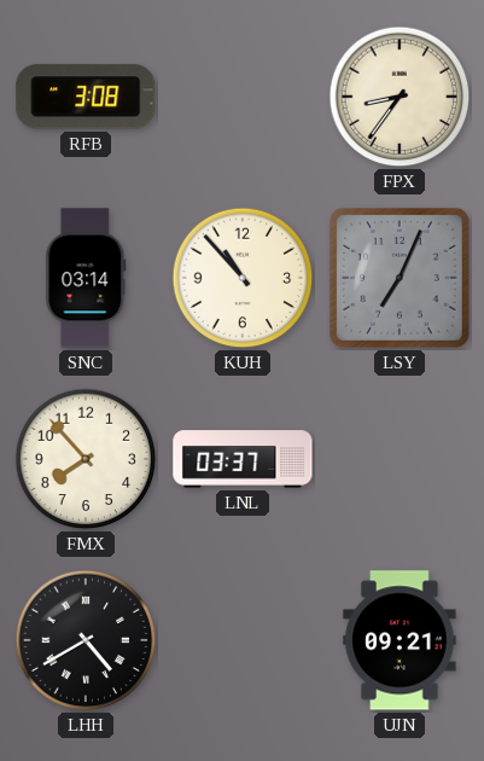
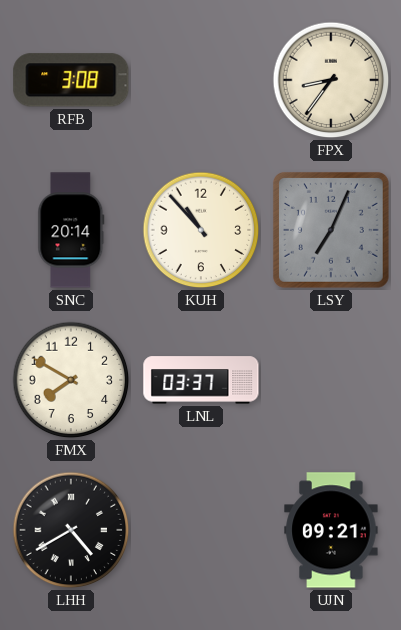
SNC: 03:14 -> 20:14
FMX: 7:53 -> 7:50
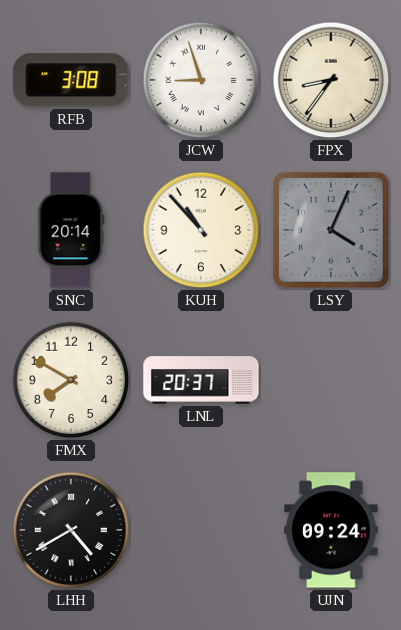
JCW: none -> 8:57
LSY: 7:04 -> 4:04
LNL: 03:37 -> 20:37
UJN: 09:21 -> 09:24
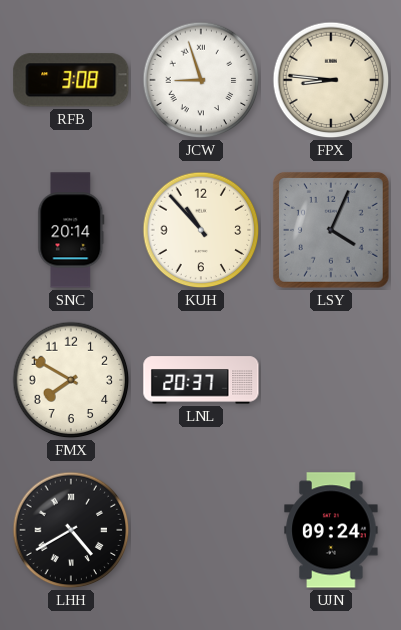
FPX: 8:36 -> 8:46
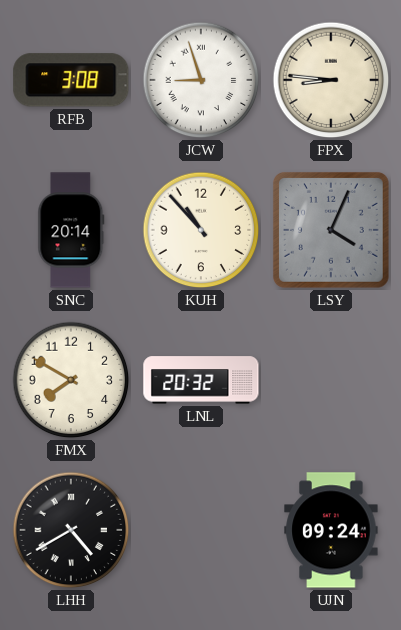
LNL: 20:37 -> 20:32
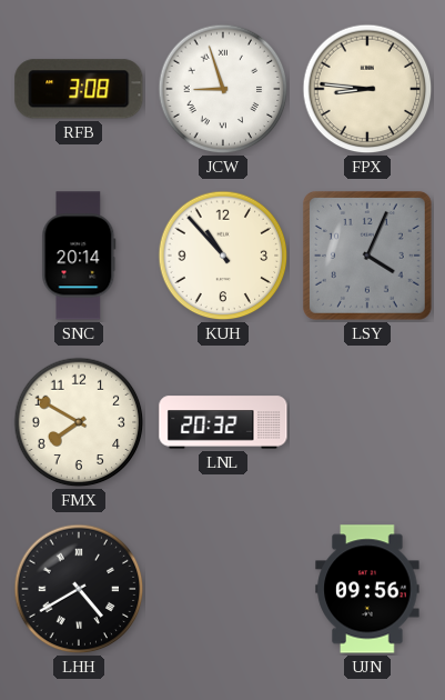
UJN: 09:24 -> 09:56
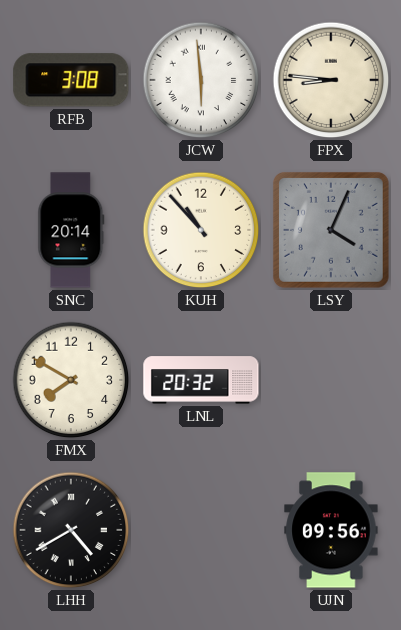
JCW: 8:57 -> 5:59
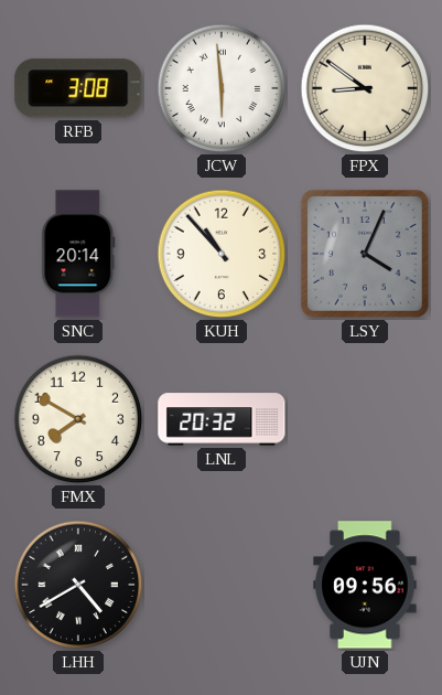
FPX: 8:46 -> 8:51
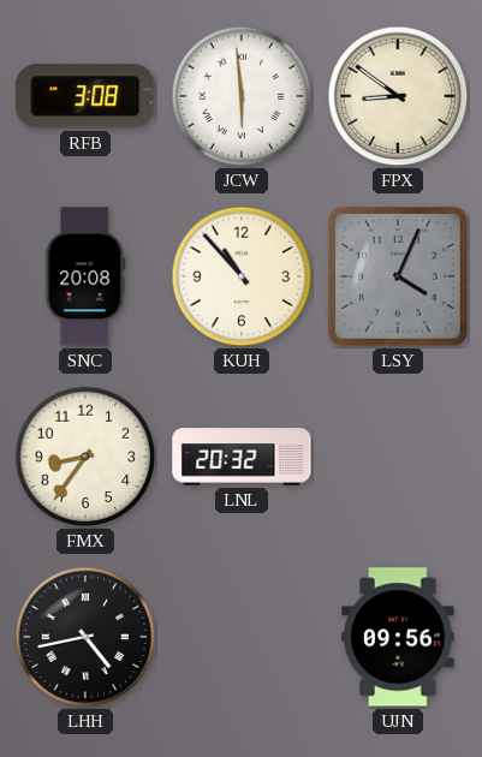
SNC: 20:14 -> 20:08
FMX: 7:50 -> 8:36
LHH: 4:40 -> 4:43
